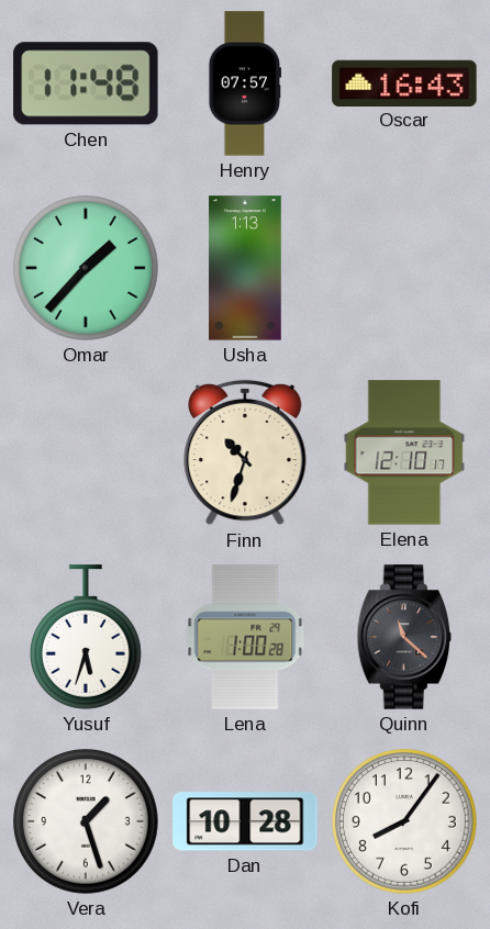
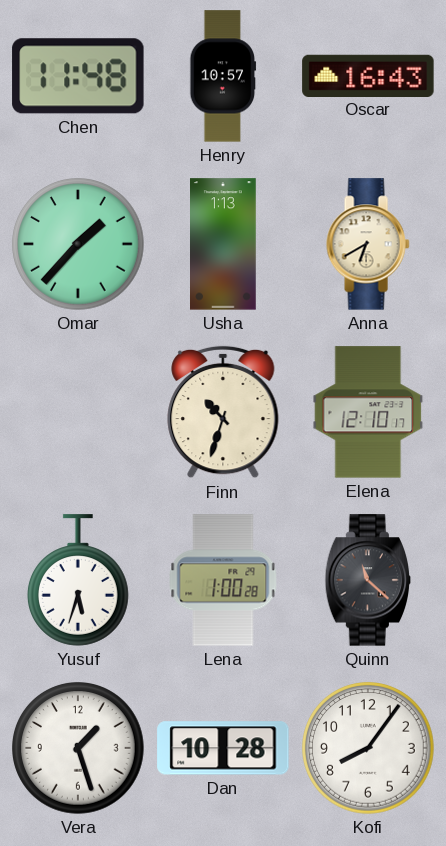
Henry: 07:57 -> 10:57
Anna: none -> 6:40
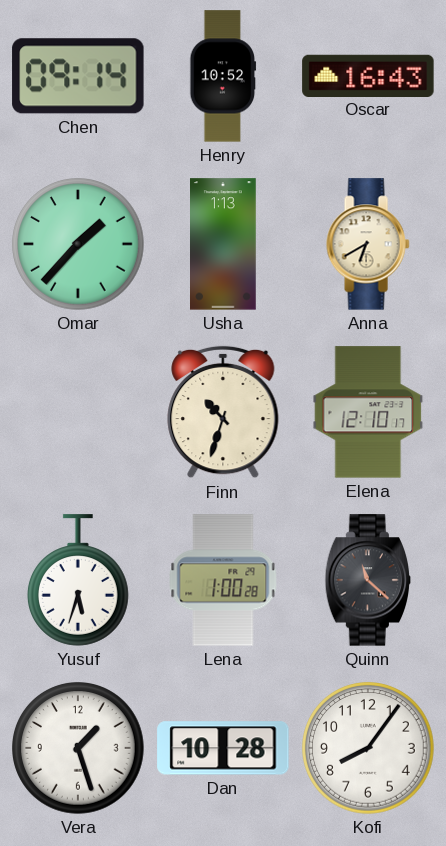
Chen: 11:48 -> 09:14
Henry: 10:57 -> 10:52
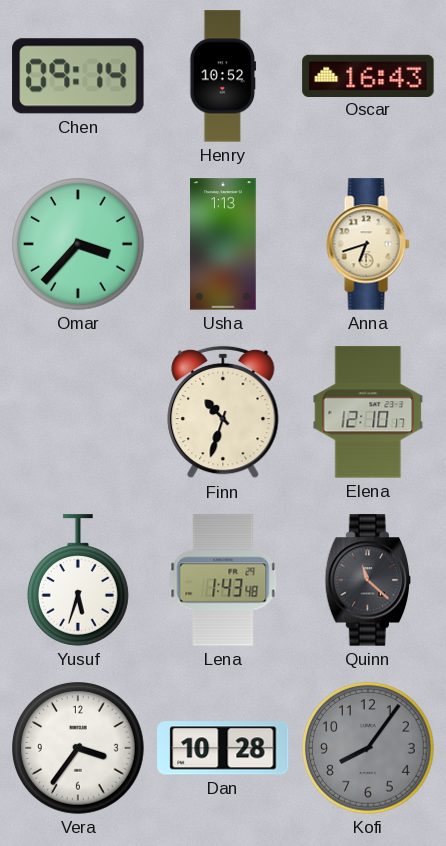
Omar: 1:37 -> 3:37
Anna: 6:40 -> 6:42
Lena: 1:00 -> 1:43
Vera: 1:27 -> 3:36
Kofi dial: white -> grey
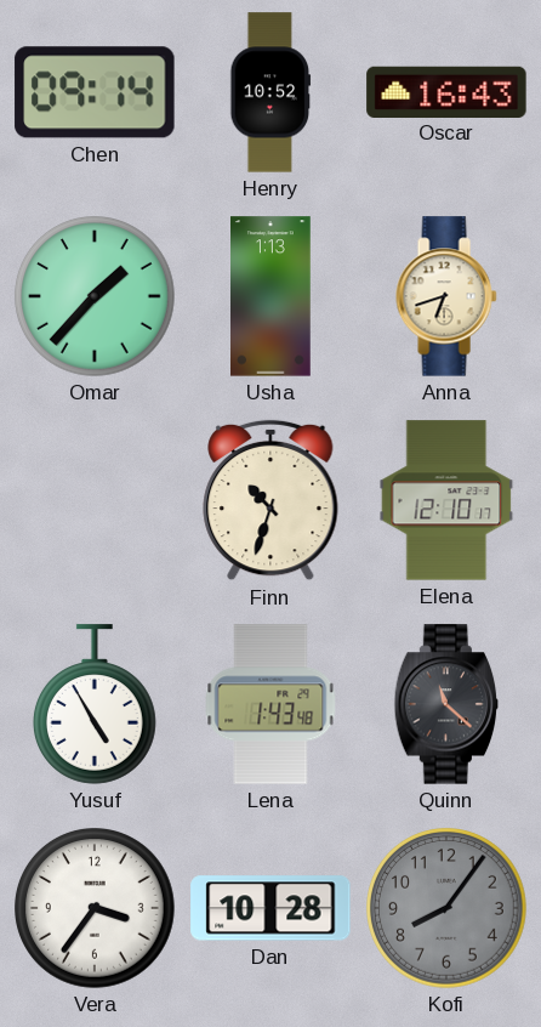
Omar: 3:37 -> 1:37
Yusuf: 5:33 -> 4:55
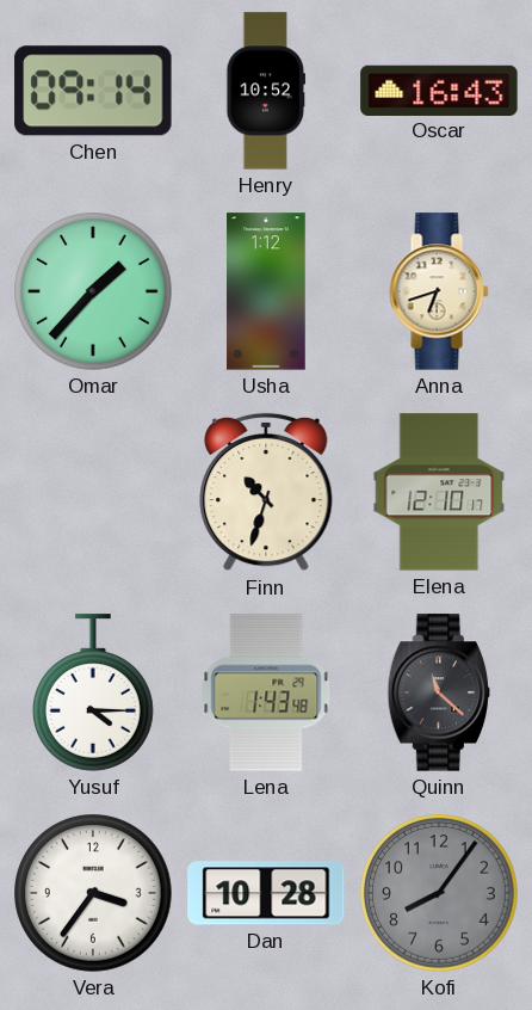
Usha: 1:13 -> 1:12
Yusuf: 4:55 -> 4:15
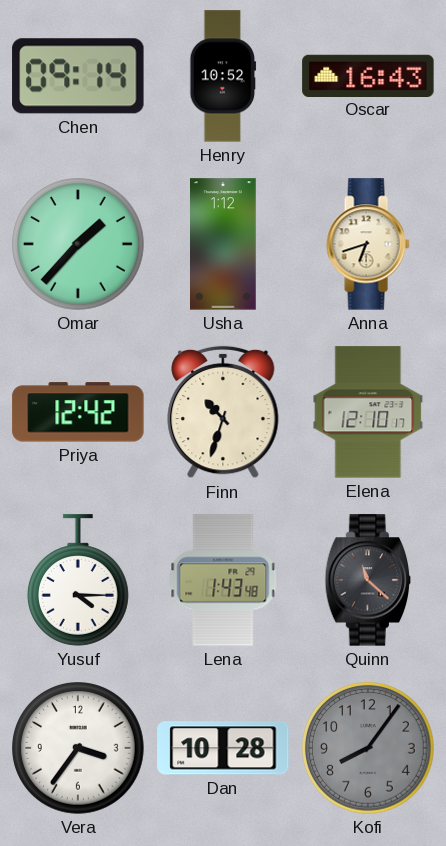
Priya: none -> 12:42
